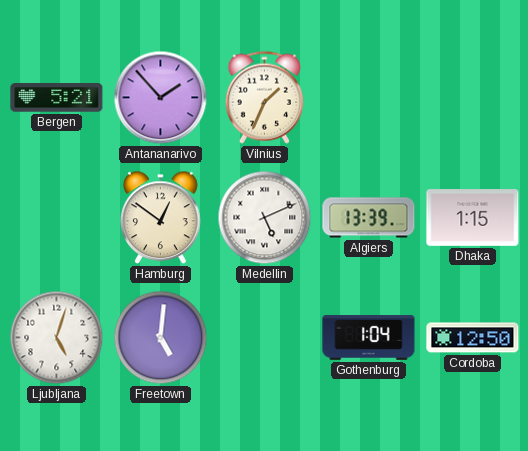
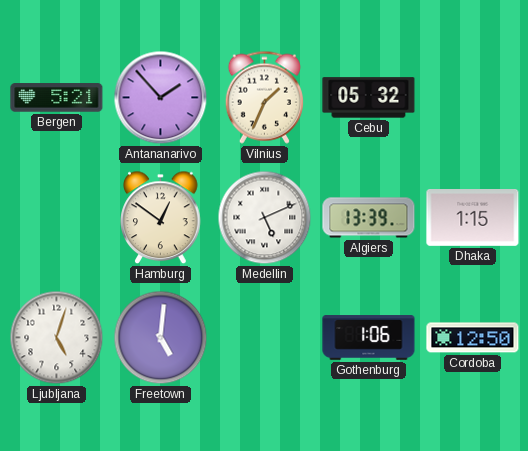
Cebu: none -> 05:32
Gothenburg: 1:04 -> 1:06
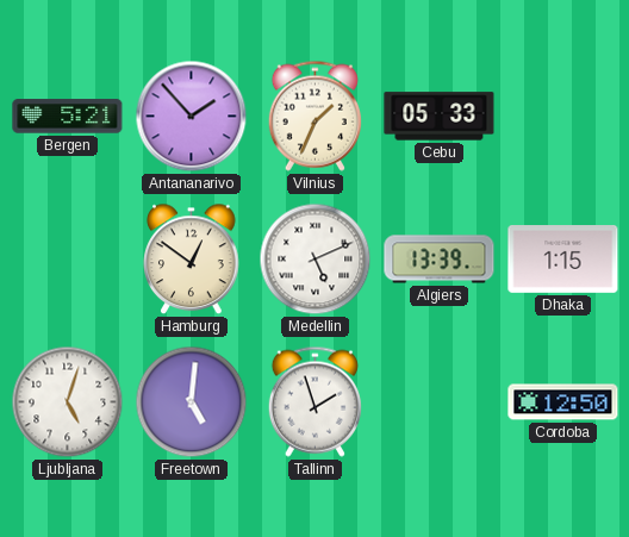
Cebu: 05:32 -> 05:33
Tallinn: none -> 1:57
Gothenburg: 1:06 -> none
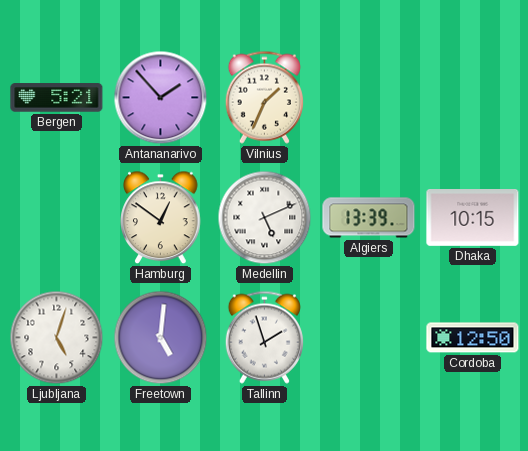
Cebu: 05:33 -> none
Dhaka: 1:15 -> 10:15
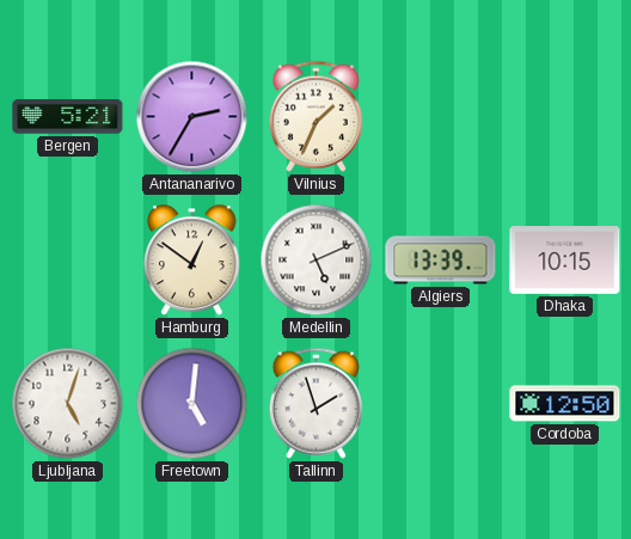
Antananarivo: 1:53 -> 2:35
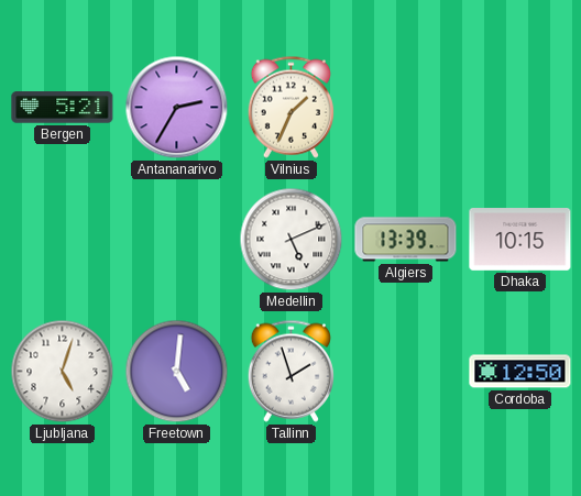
Hamburg: 12:51 -> none
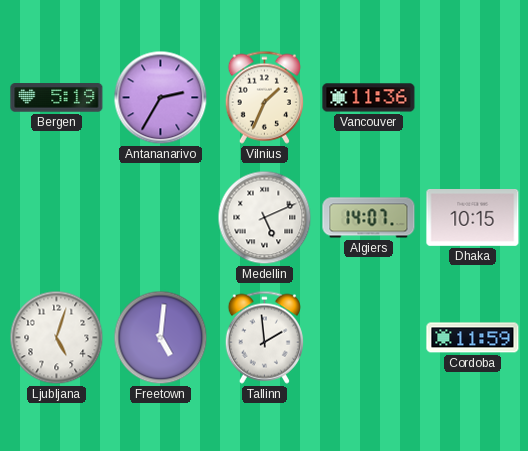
Bergen: 5:21 -> 5:19
Vancouver: none -> 11:36
Algiers: 13:39 -> 14:07
Tallinn: 1:57 -> 1:59
Cordoba: 12:50 -> 11:59
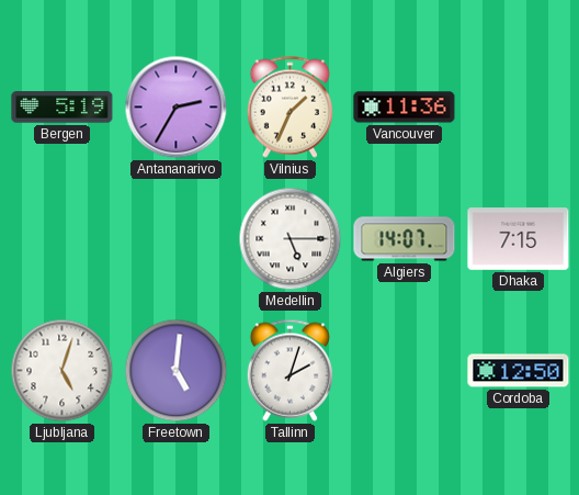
Medellin: 5:11 -> 5:15
Dhaka: 10:15 -> 7:15
Tallinn: 1:59 -> 2:03
Cordoba: 11:59 -> 12:50
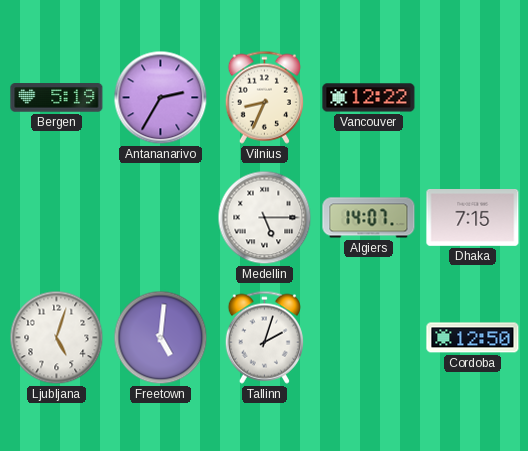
Vilnius: 1:34 -> 8:34
Vancouver: 11:36 -> 12:22
